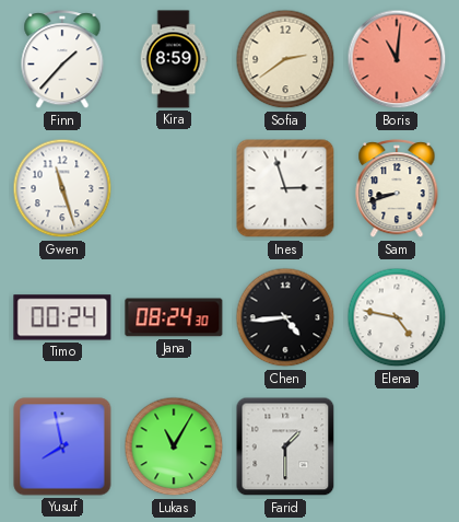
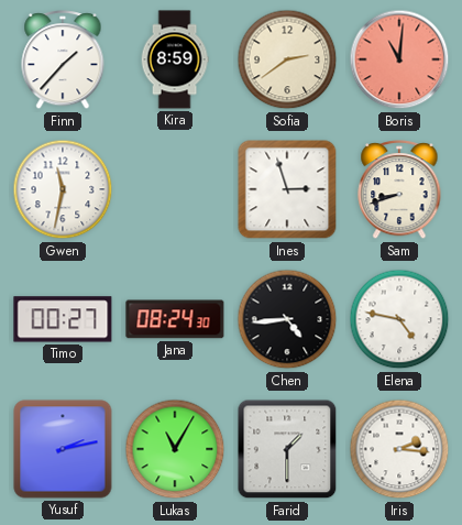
Gwen: 11:27 -> 11:32
Timo: 00:24 -> 00:27
Yusuf: 7:58 -> 2:13
Iris: none -> 2:16
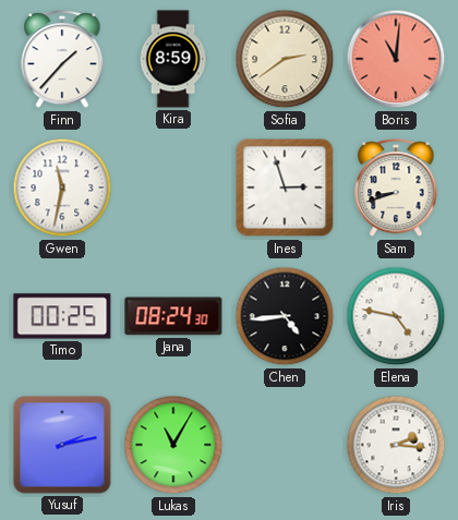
Timo: 00:27 -> 00:25
Farid: 1:30 -> none
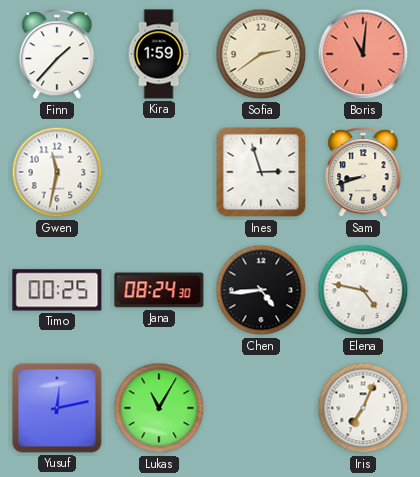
Kira: 8:59 -> 1:59
Yusuf: 2:13 -> 12:13
Iris: 2:16 -> 7:04
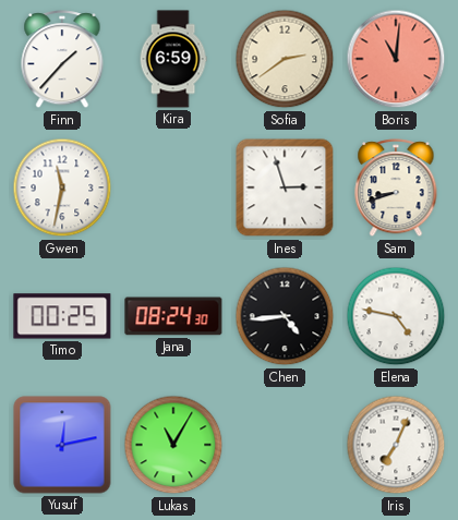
Kira: 1:59 -> 6:59
